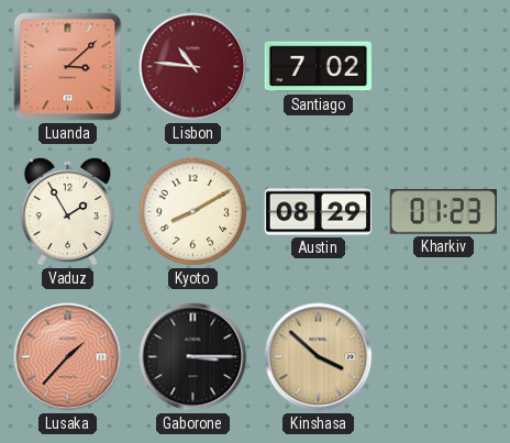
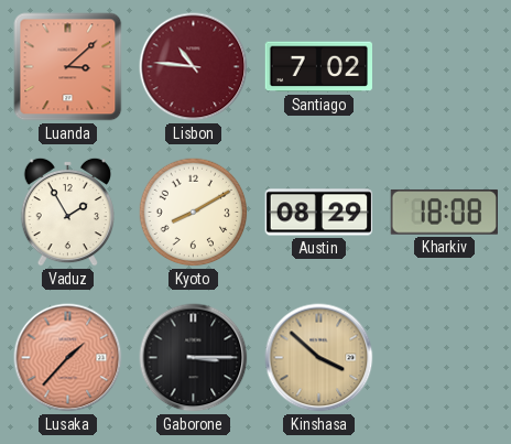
Kharkiv: 01:23 -> 18:08
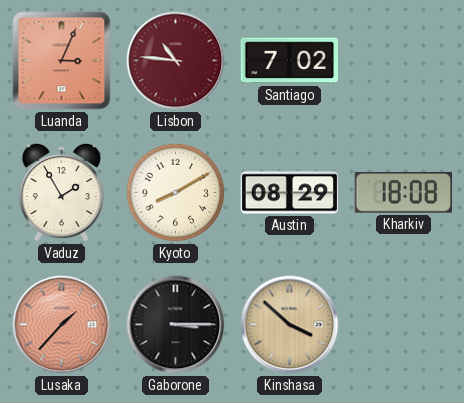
Luanda: 3:08 -> 3:04
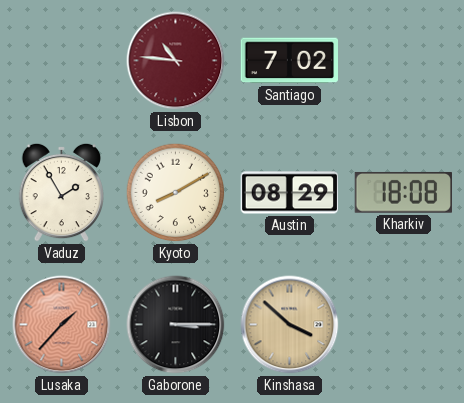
Luanda: 3:04 -> none
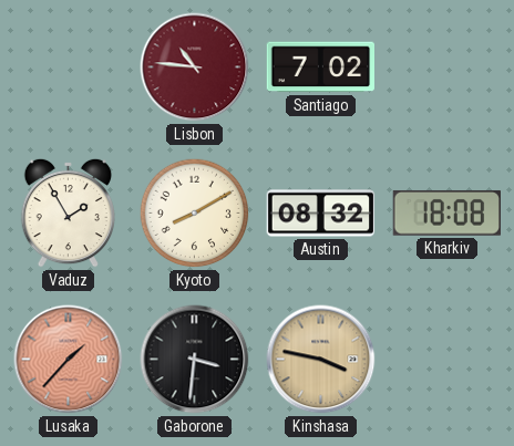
Austin: 08:29 -> 08:32
Gaborone: 3:15 -> 3:31
Kinshasa: 3:52 -> 3:47
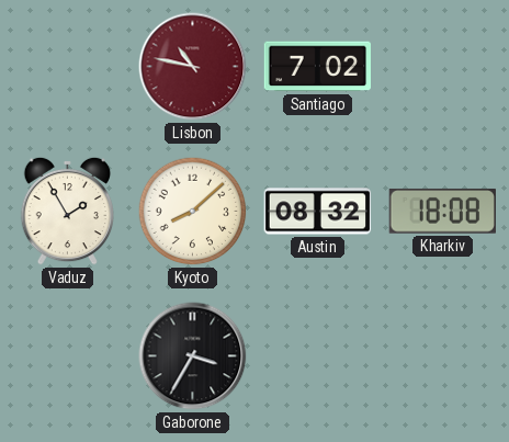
Lisbon: 10:46 -> 10:47
Kyoto: 8:10 -> 8:08
Lusaka: 1:37 -> none
Gaborone: 3:31 -> 3:35
Kinshasa: 3:47 -> none
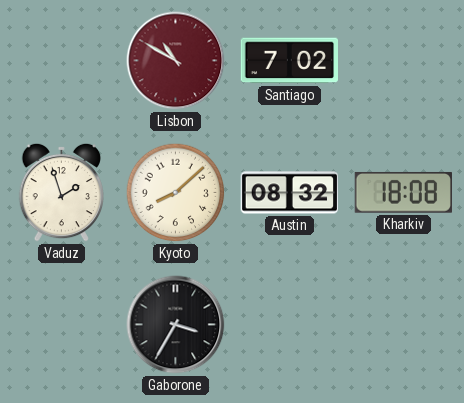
Lisbon: 10:47 -> 10:50
Vaduz: 1:55 -> 1:57
